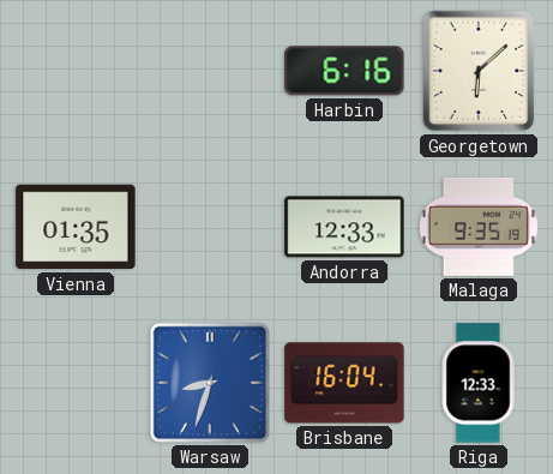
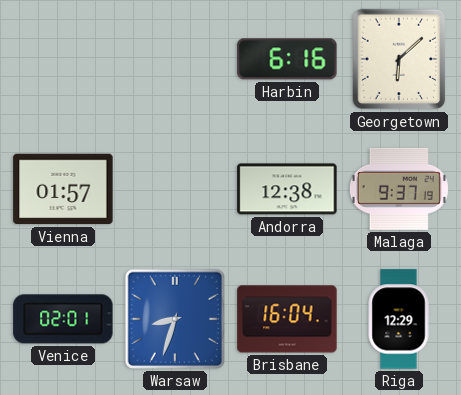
Vienna: 01:35 -> 01:57
Andorra: 12:33 -> 12:38
Malaga: 9:35 -> 9:37
Venice: none -> 02:01
Riga: 12:33 -> 12:29
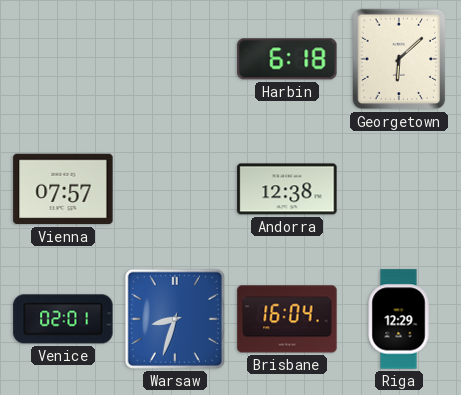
Harbin: 6:16 -> 6:18
Vienna: 01:57 -> 07:57
Malaga: 9:37 -> none
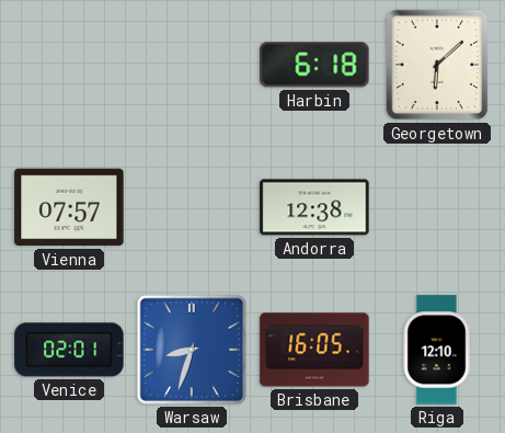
Brisbane: 16:04 -> 16:05
Riga: 12:29 -> 12:10
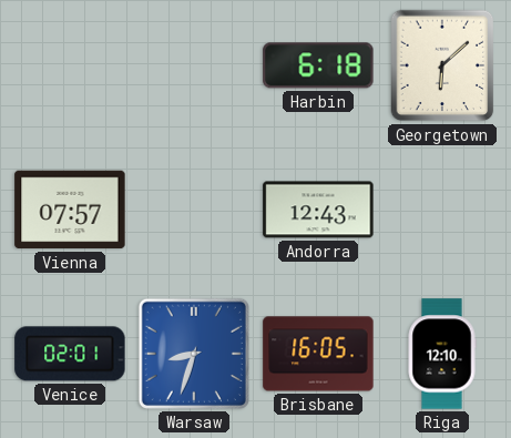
Andorra: 12:38 -> 12:43
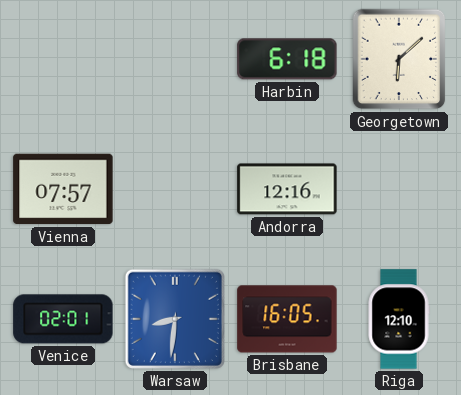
Andorra: 12:43 -> 12:16
Warsaw: 8:33 -> 8:31
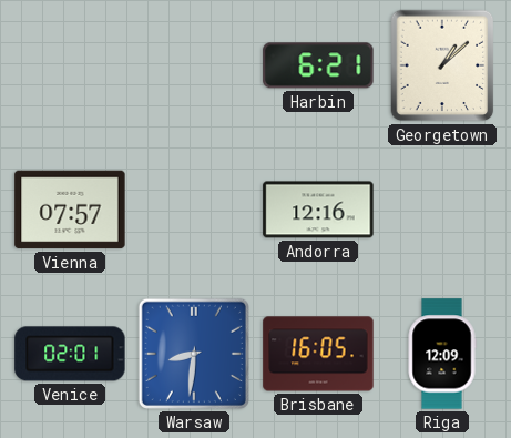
Harbin: 6:18 -> 6:21
Georgetown: 6:08 -> 1:08
Riga: 12:10 -> 12:09
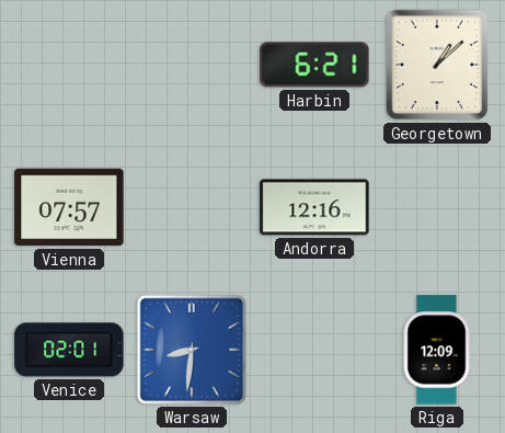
Brisbane: 16:05 -> none
